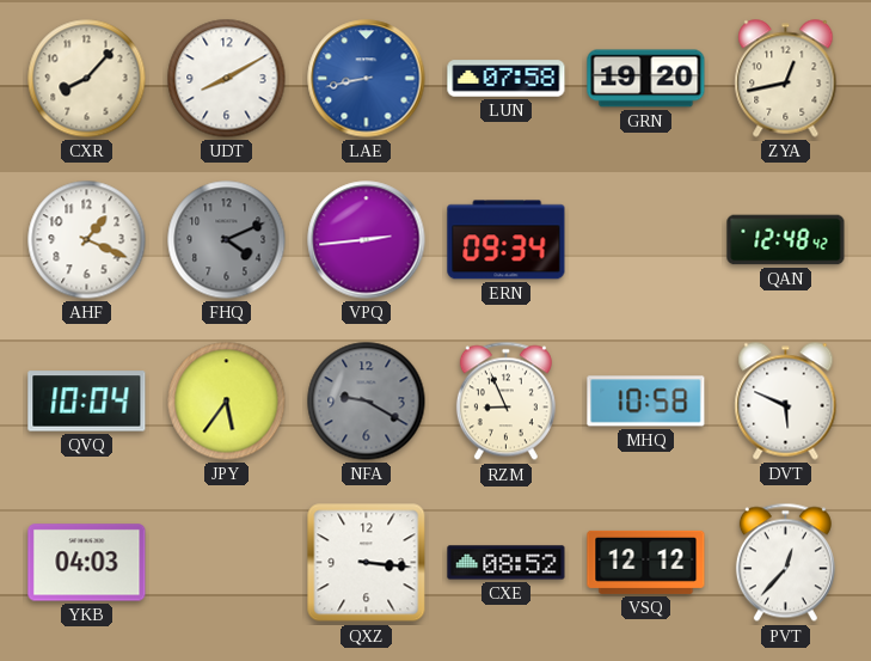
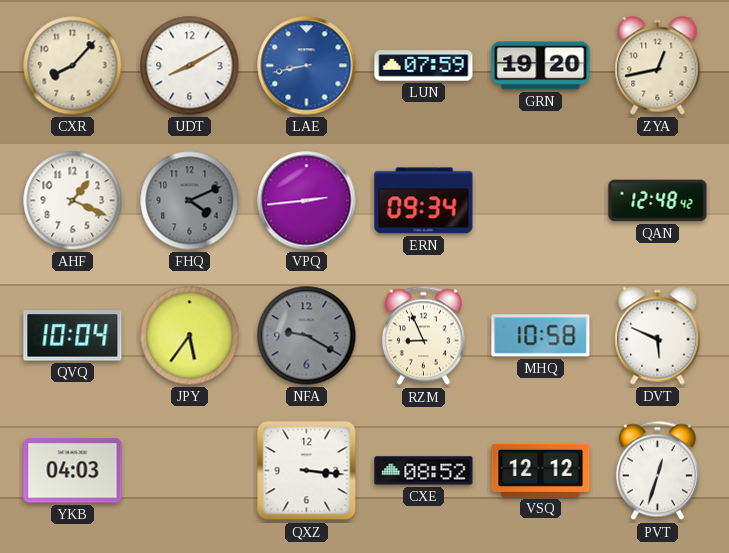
LUN: 07:58 -> 07:59
PVT: 12:37 -> 12:33
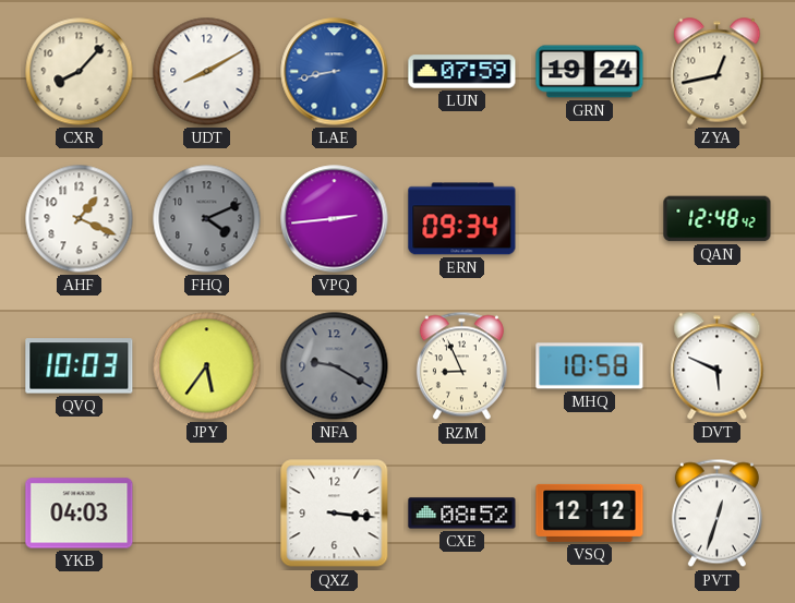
GRN: 19:20 -> 19:24
QVQ: 10:04 -> 10:03
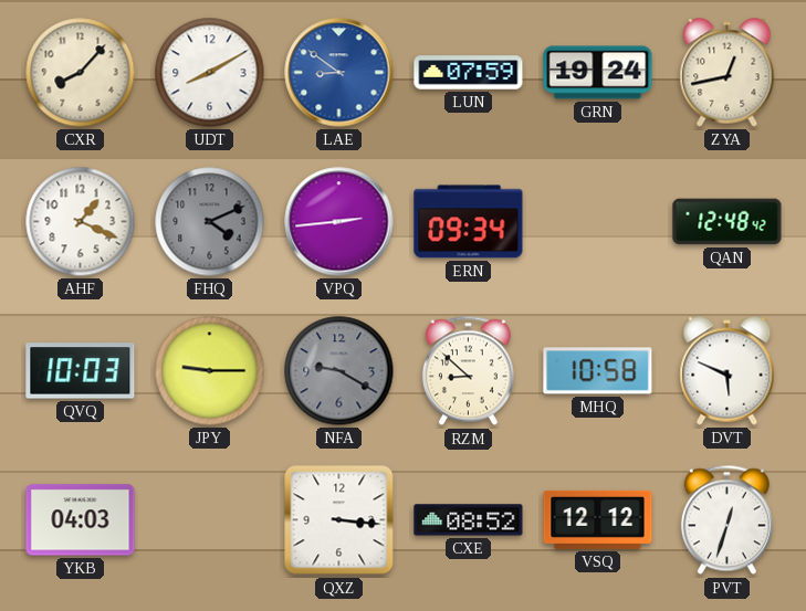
LAE: 8:43 -> 8:51
JPY: 5:36 -> 9:15
RZM: 8:56 -> 8:52
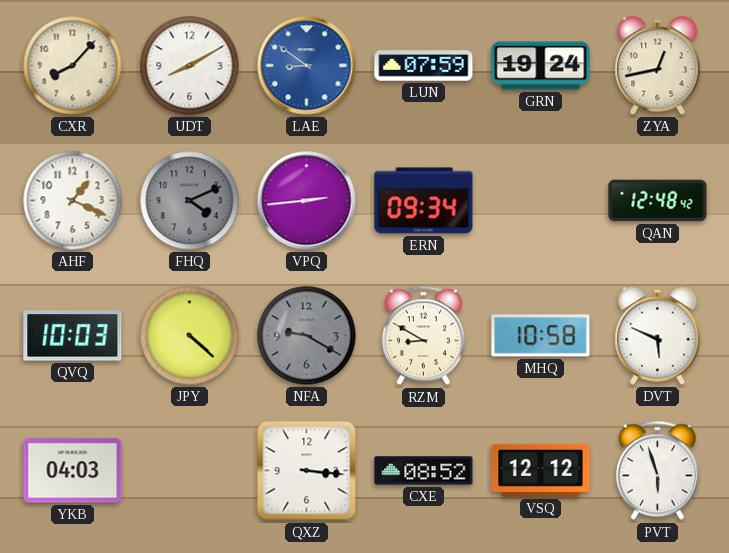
JPY: 9:15 -> 4:22
RZM: 8:52 -> 8:50
PVT: 12:33 -> 5:57
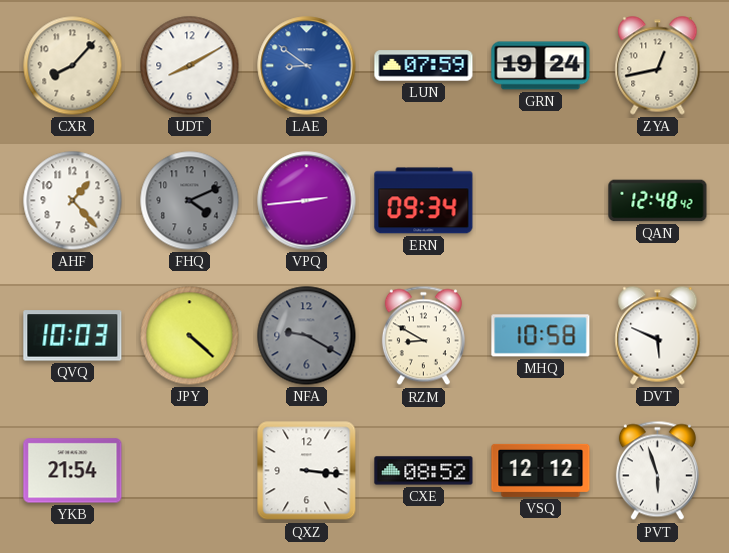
AHF: 1:19 -> 1:23
YKB: 04:03 -> 21:54
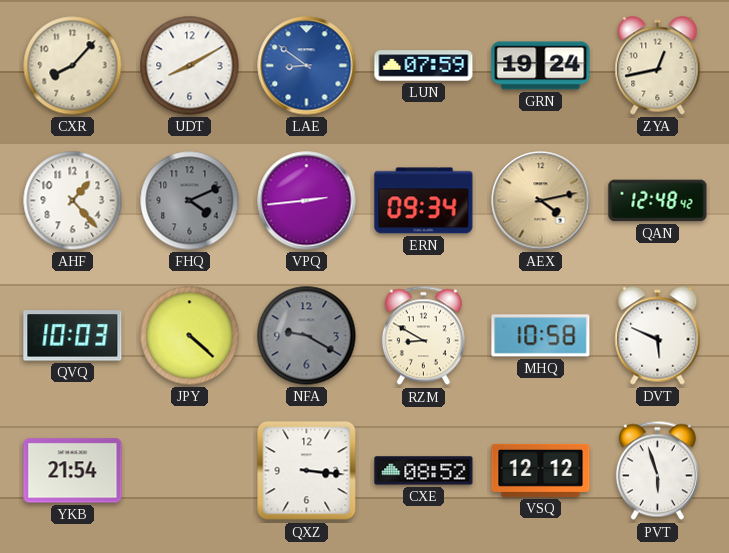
AEX: none -> 4:13
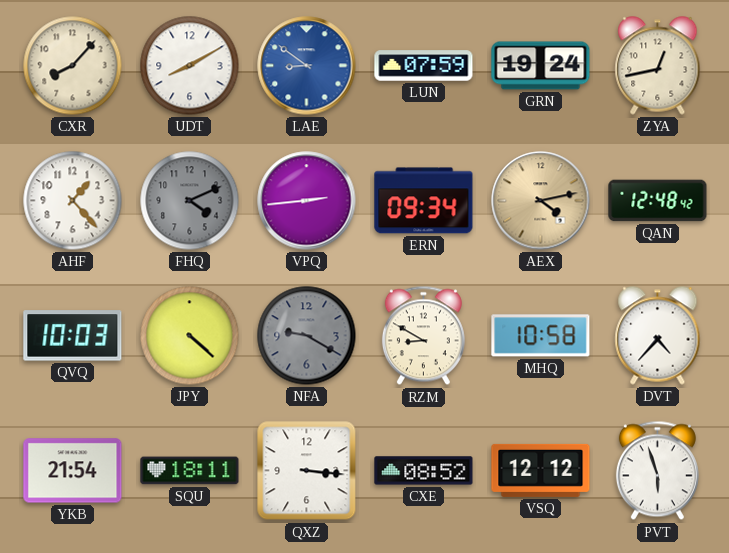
DVT: 5:49 -> 4:37
SQU: none -> 18:11
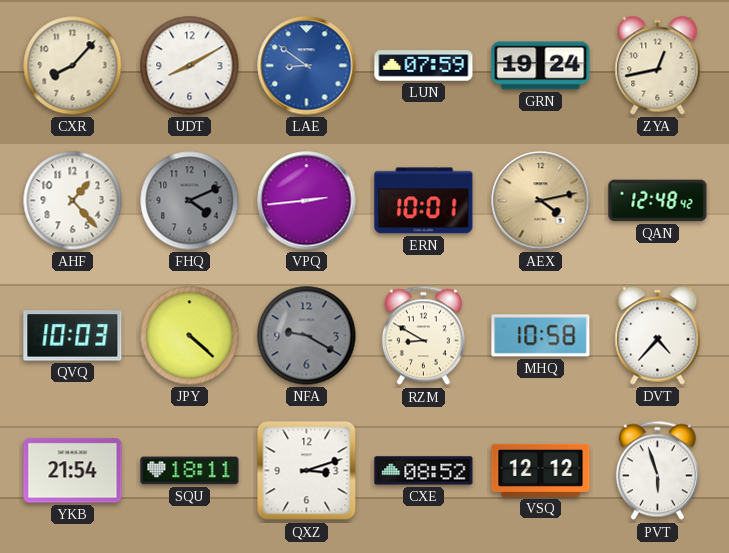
ERN: 09:34 -> 10:01
QXZ: 3:16 -> 3:12
